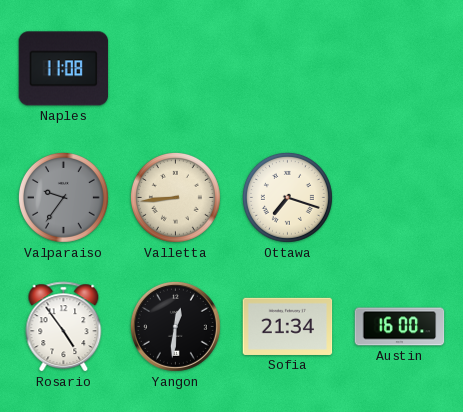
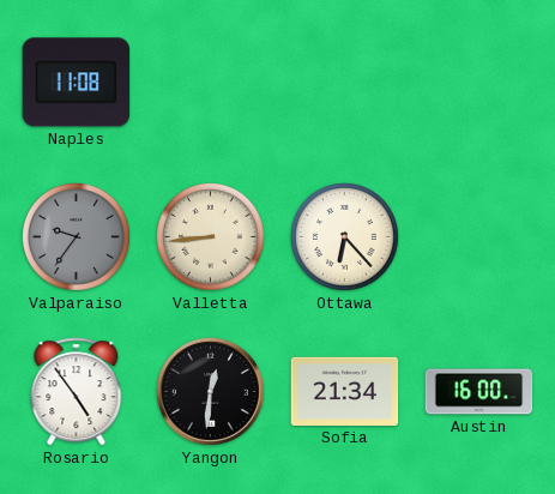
Ottawa: 7:18 -> 6:23
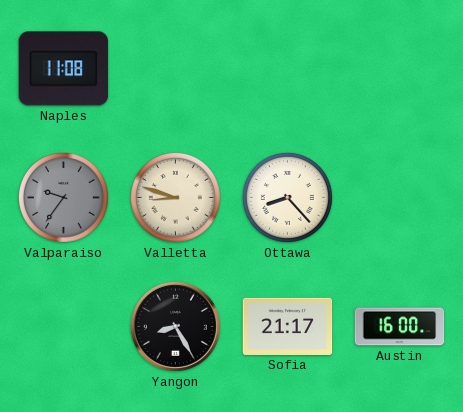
Valletta: 8:44 -> 8:48
Ottawa: 6:23 -> 8:23
Rosario: 4:54 -> none
Yangon: 12:31 -> 8:25
Sofia: 21:34 -> 21:17
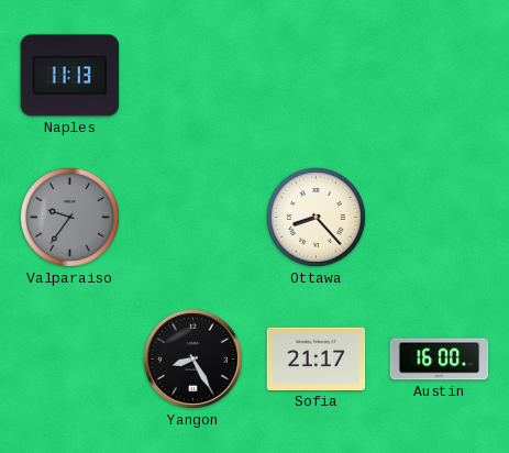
Naples: 11:08 -> 11:13
Valletta: 8:48 -> none
